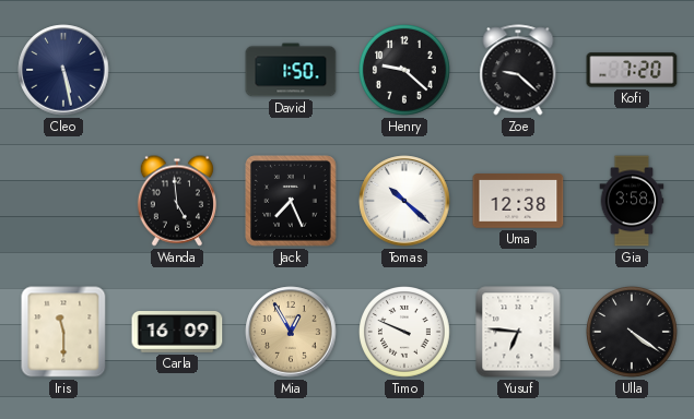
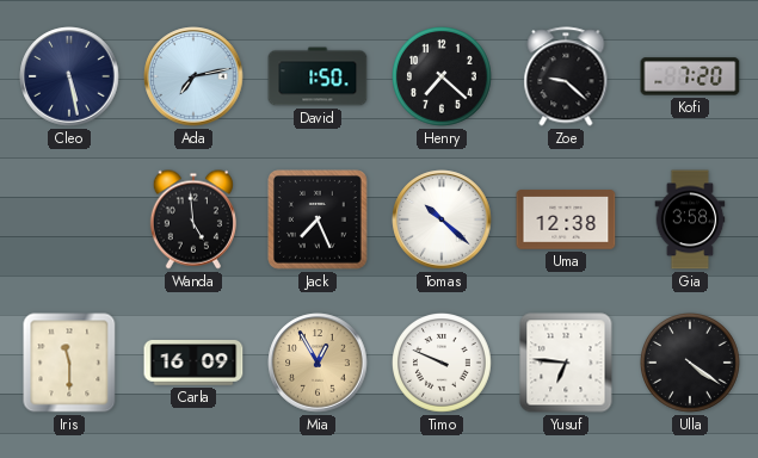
Ada: none -> 7:13
Henry: 9:22 -> 7:22
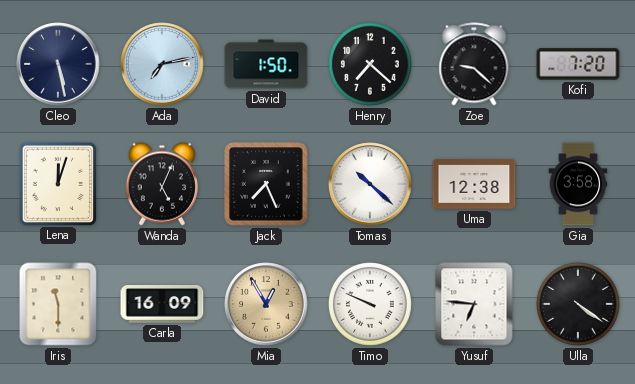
Lena: none -> 12:03
Wanda: 4:59 -> 5:04
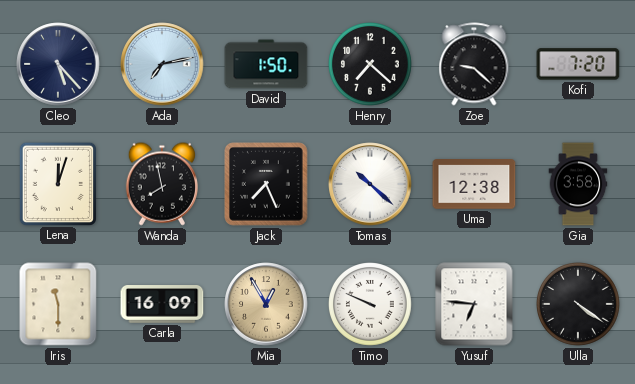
Cleo: 5:28 -> 5:23
Wanda: 5:04 -> 7:58
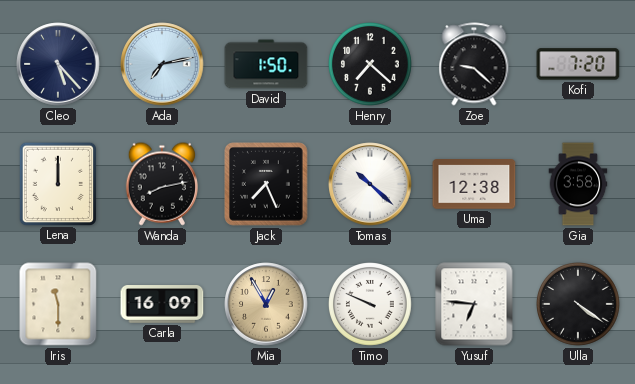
Lena: 12:03 -> 12:00
Wanda: 7:58 -> 8:13
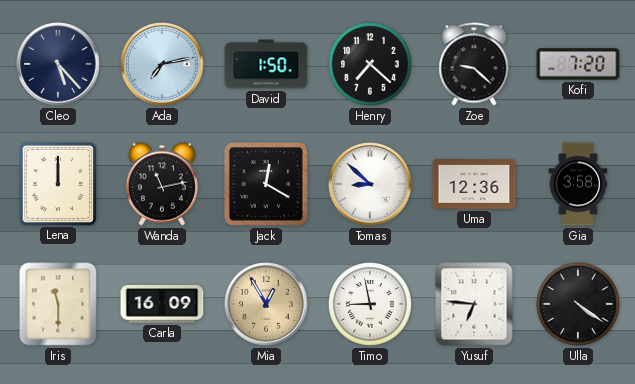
Wanda: 8:13 -> 11:13
Jack: 7:26 -> 12:20
Tomas: 10:22 -> 8:52
Uma: 12:38 -> 12:36
Timo: 9:49 -> 8:58
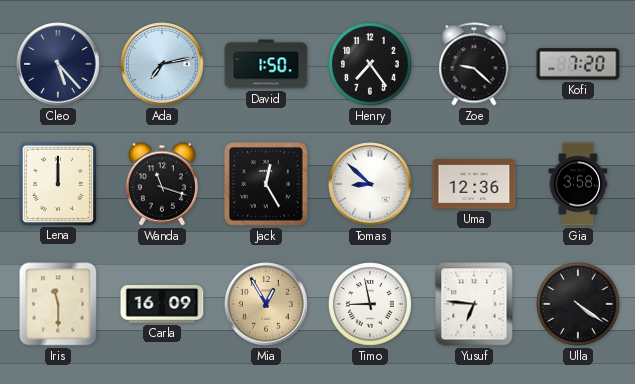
Henry: 7:22 -> 7:24
Wanda: 11:13 -> 11:18
Jack: 12:20 -> 12:25
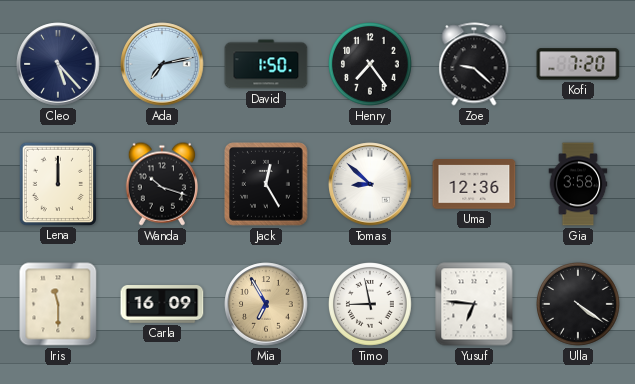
Wanda: 11:18 -> 10:18
Mia: 12:55 -> 6:55
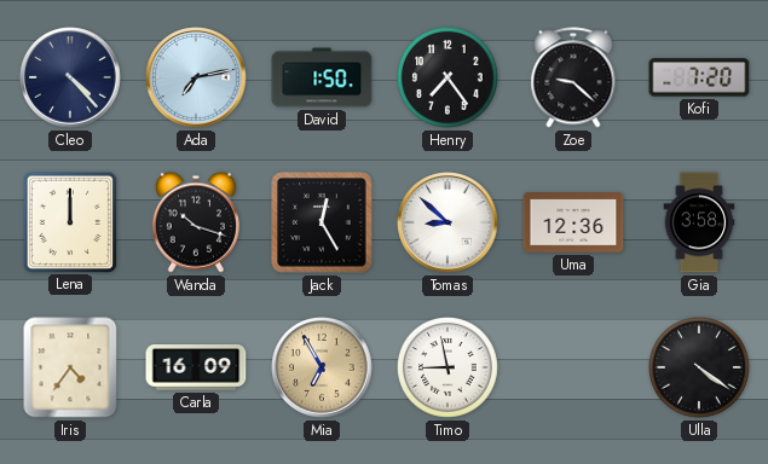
Cleo: 5:23 -> 4:23
Iris: 11:30 -> 4:36
Yusuf: 6:46 -> none
